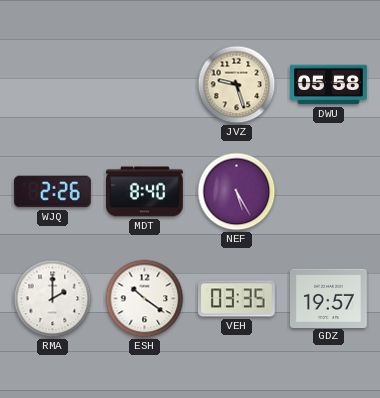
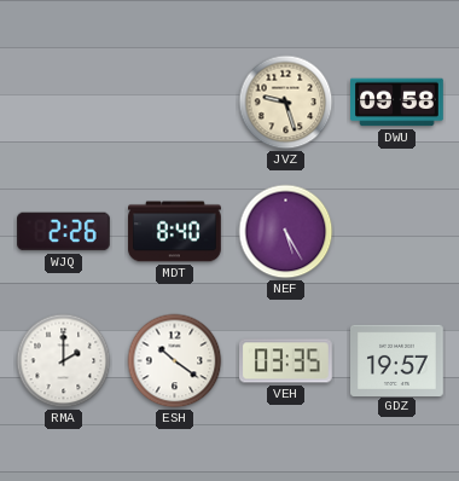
DWU: 05:58 -> 09:58
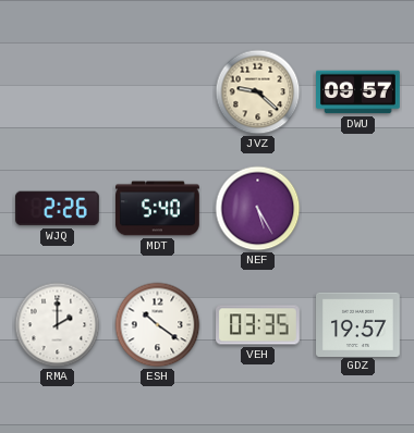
JVZ: 9:27 -> 9:22
DWU: 09:58 -> 09:57
MDT: 8:40 -> 5:40
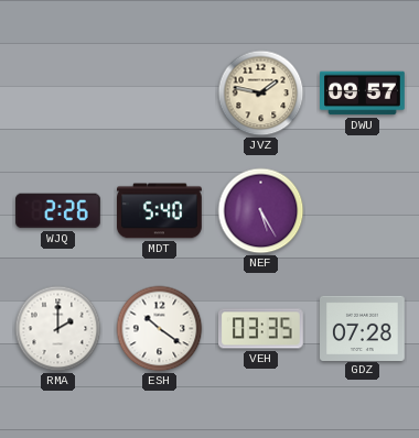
JVZ: 9:22 -> 1:47
GDZ: 19:57 -> 07:28
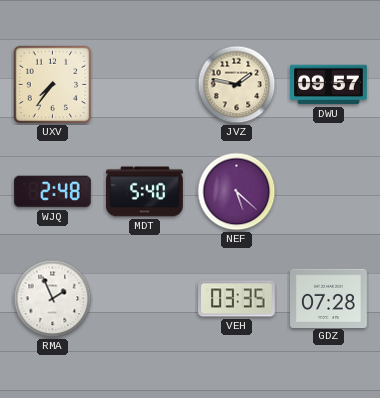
UXV: none -> 7:36
WJQ: 2:26 -> 2:48
NEF: 5:25 -> 5:22
RMA: 2:00 -> 1:56
ESH: 10:21 -> none
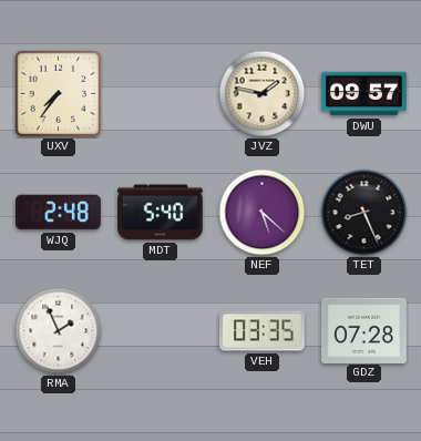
TET: none -> 8:26
